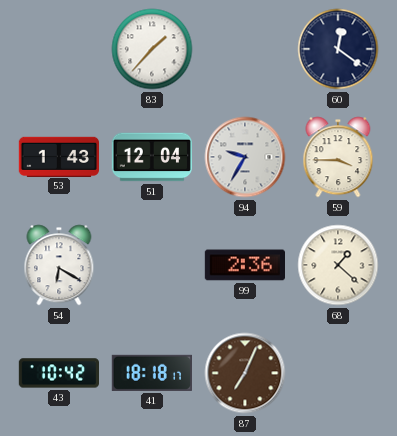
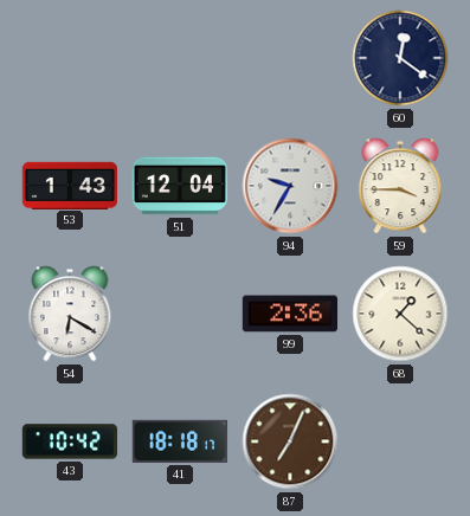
83: 1:37 -> none
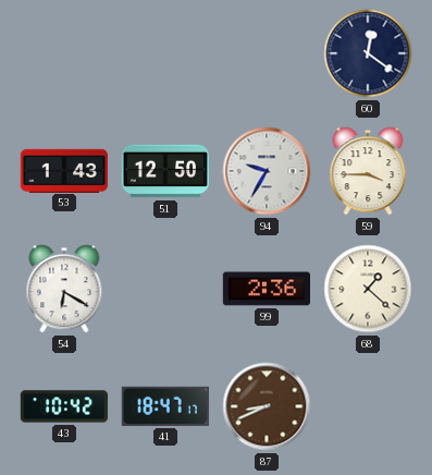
51: 12:04 -> 12:50
41: 18:18 -> 18:47
87: 7:04 -> 8:41
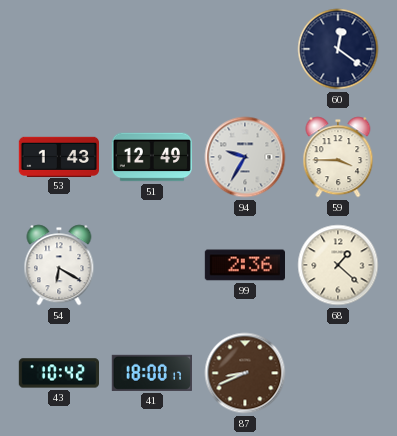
51: 12:50 -> 12:49
41: 18:47 -> 18:00
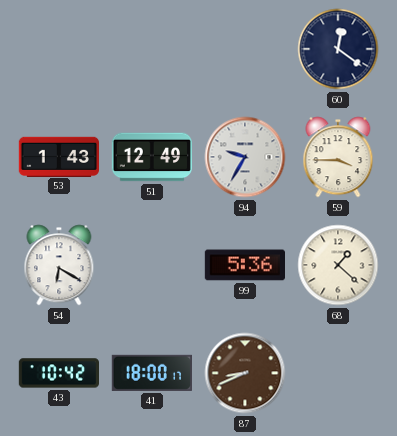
99: 2:36 -> 5:36
